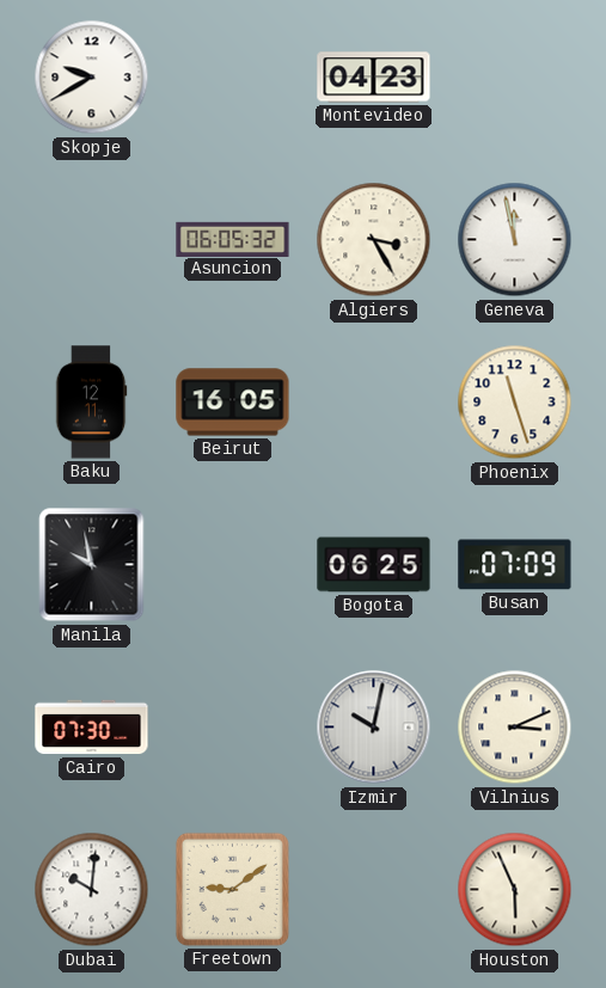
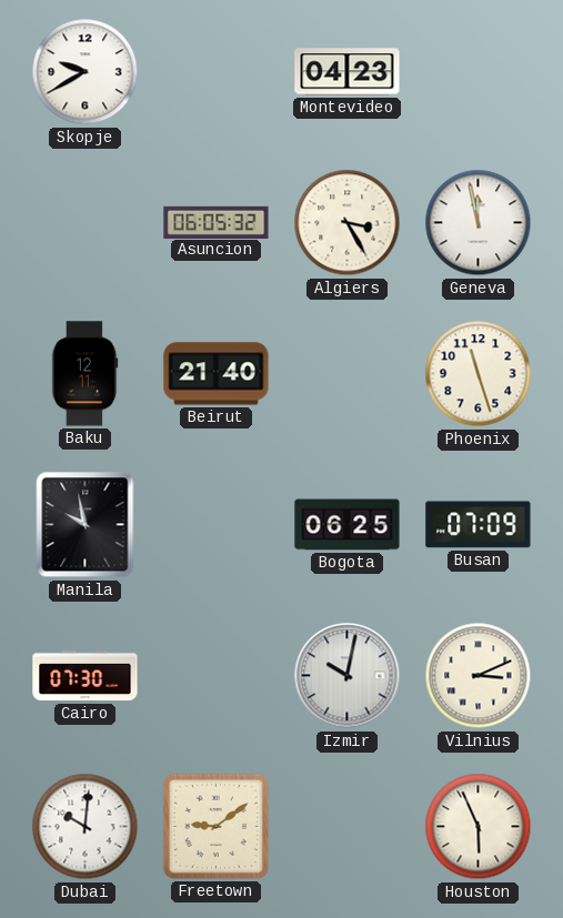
Beirut: 16:05 -> 21:40
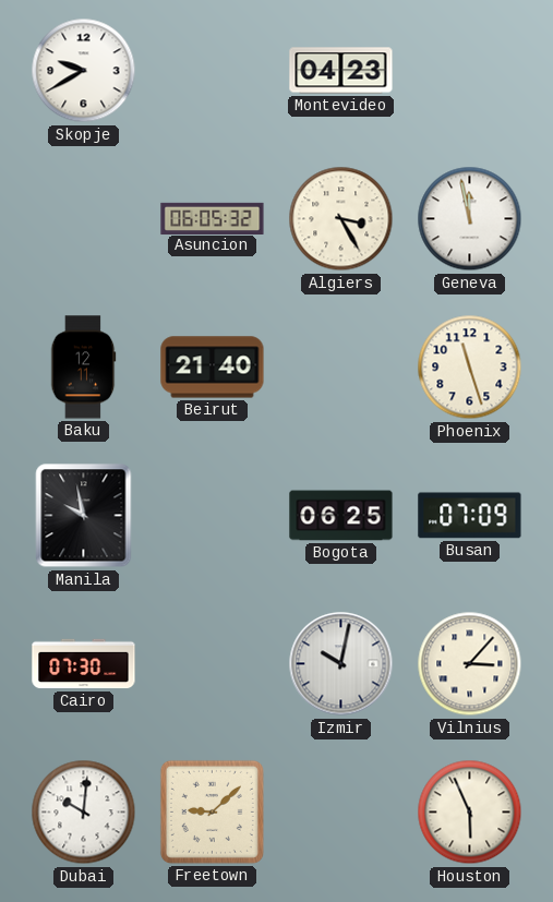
Vilnius: 3:11 -> 3:07
Freetown: 9:09 -> 9:08
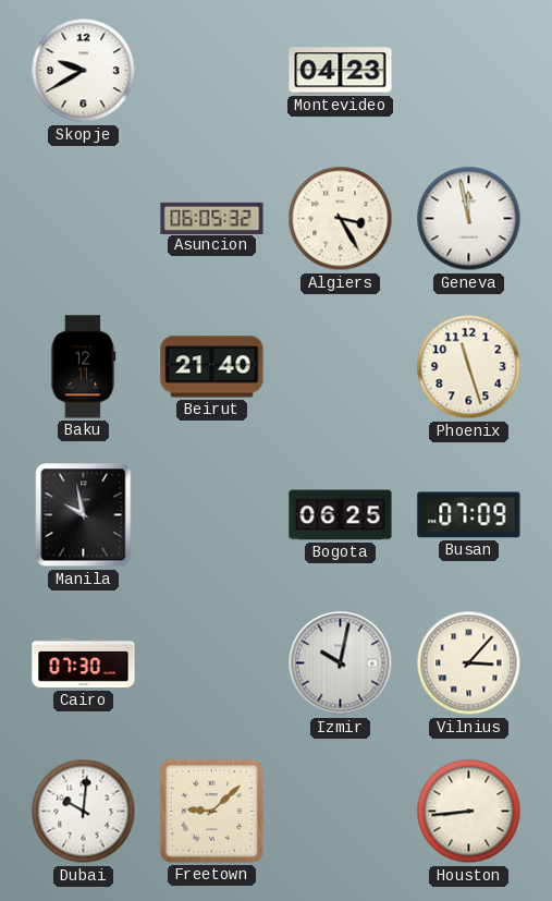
Houston: 5:56 -> 8:44
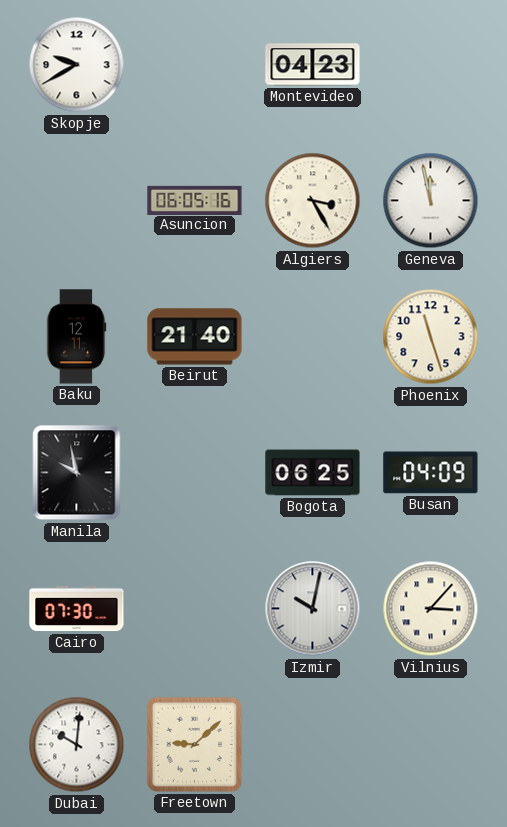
Asuncion: 06:05:32 -> 06:05:16
Busan: 07:09 -> 04:09
Houston: 8:44 -> none
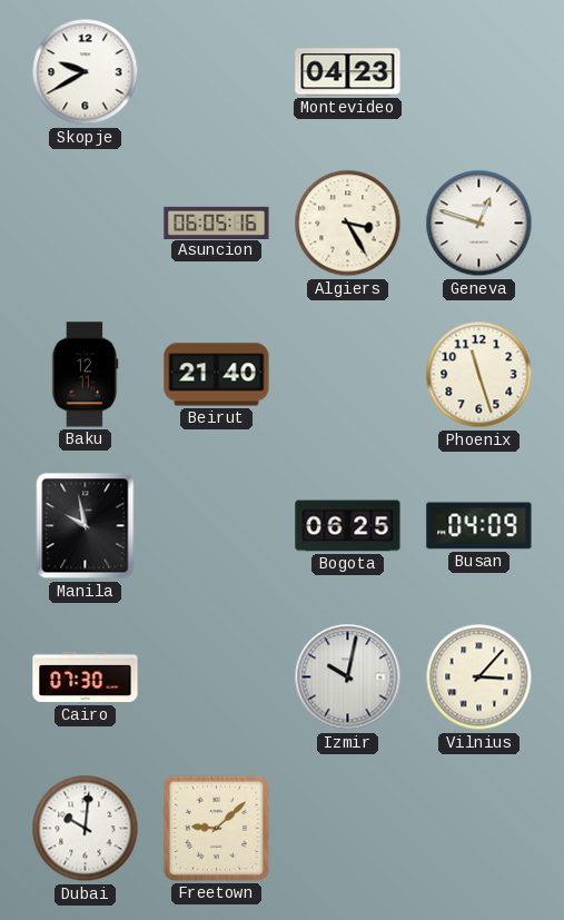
Geneva: 11:58 -> 12:48
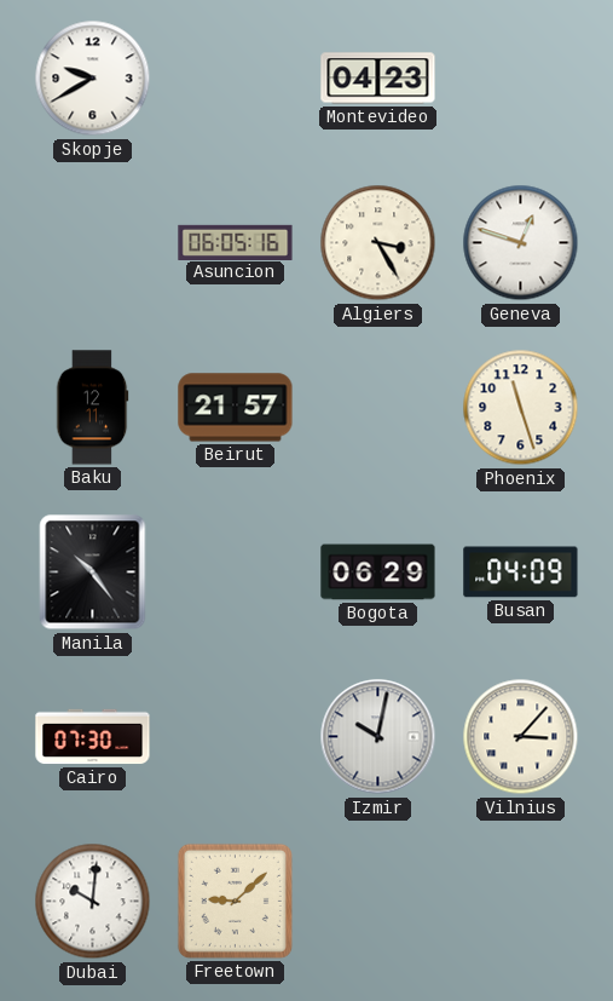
Beirut: 21:40 -> 21:57
Manila: 9:58 -> 10:24
Bogota: 06:25 -> 06:29
